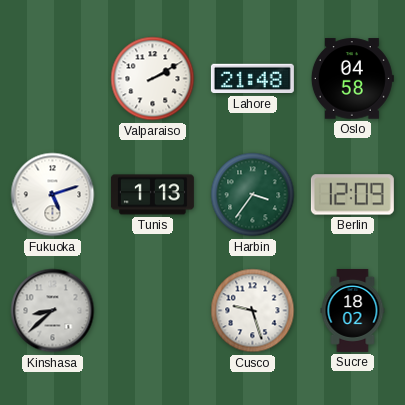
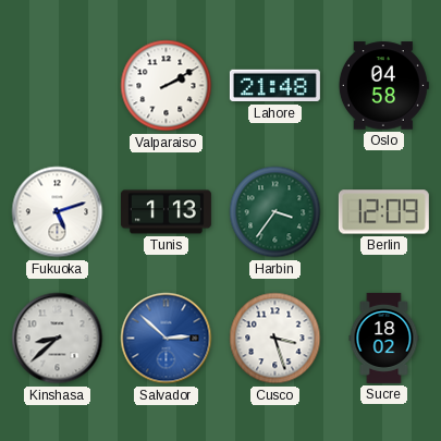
Salvador: none -> 2:52
Cusco: 9:27 -> 3:27
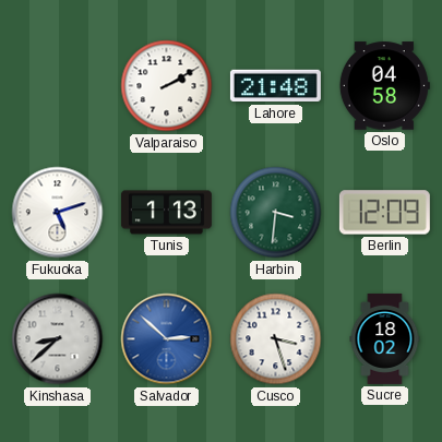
Harbin: 3:36 -> 3:31
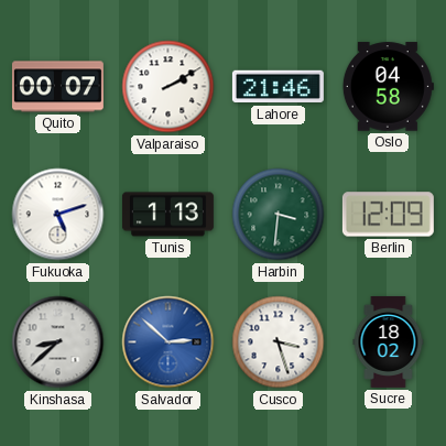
Quito: none -> 00:07
Lahore: 21:48 -> 21:46
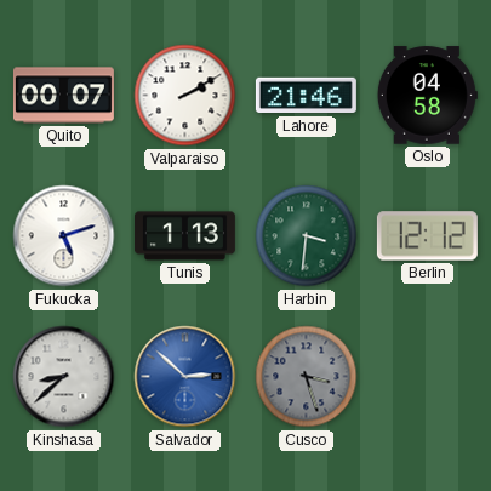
Berlin: 12:09 -> 12:12
Cusco dial: white -> grey
Sucre: 18:02 -> none
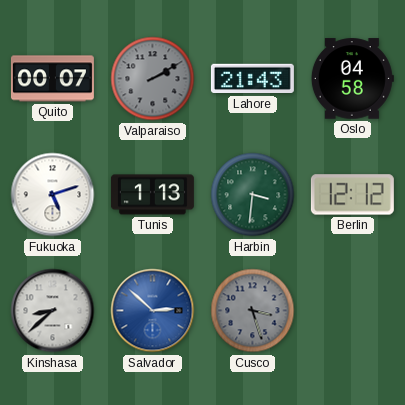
Valparaiso dial: white -> grey
Lahore: 21:46 -> 21:43
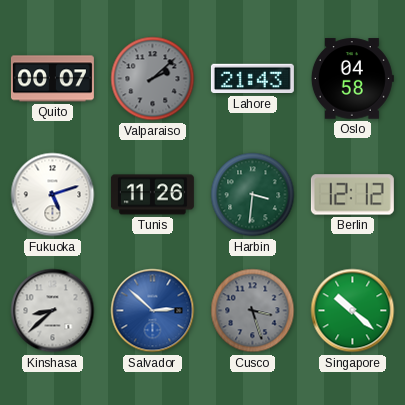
Valparaiso: 2:10 -> 2:08
Tunis: 1:13 -> 11:26
Singapore: none -> 10:22
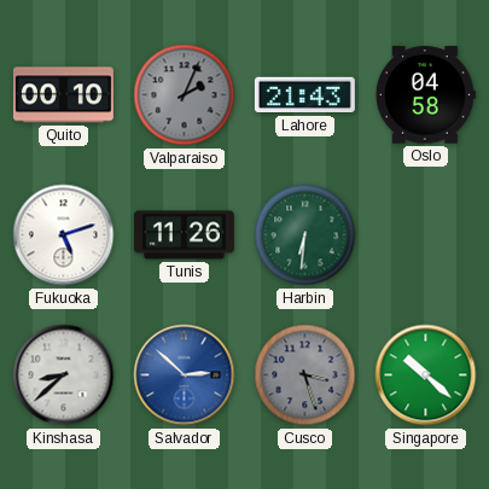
Quito: 00:07 -> 00:10
Valparaiso: 2:08 -> 2:04
Harbin: 3:31 -> 6:31
Berlin: 12:12 -> none
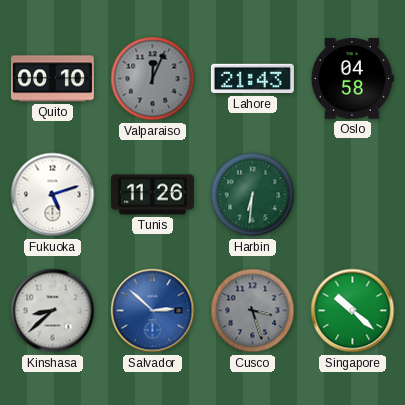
Valparaiso: 2:04 -> 12:04
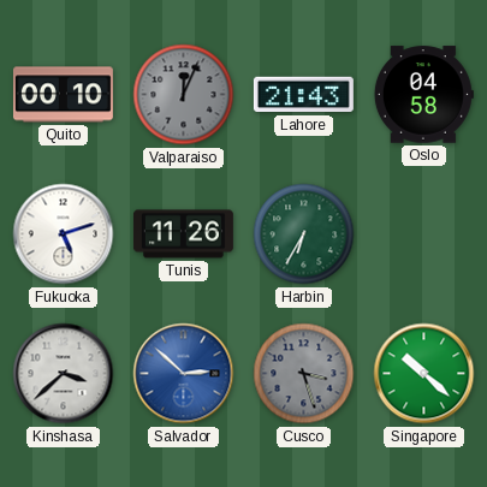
Harbin: 6:31 -> 6:35
Kinshasa: 8:38 -> 3:38
